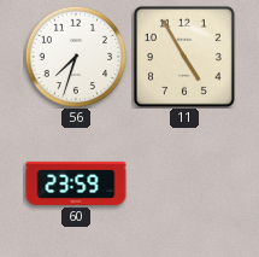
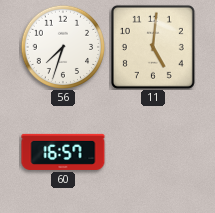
11: 4:55 -> 5:01
60: 23:59 -> 16:57
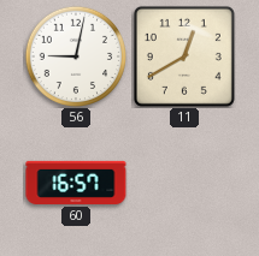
56: 7:33 -> 9:02
11: 5:01 -> 12:40
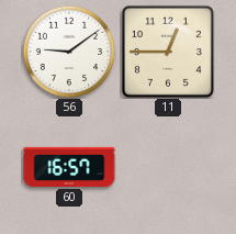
56: 9:02 -> 9:09
11: 12:40 -> 12:45
